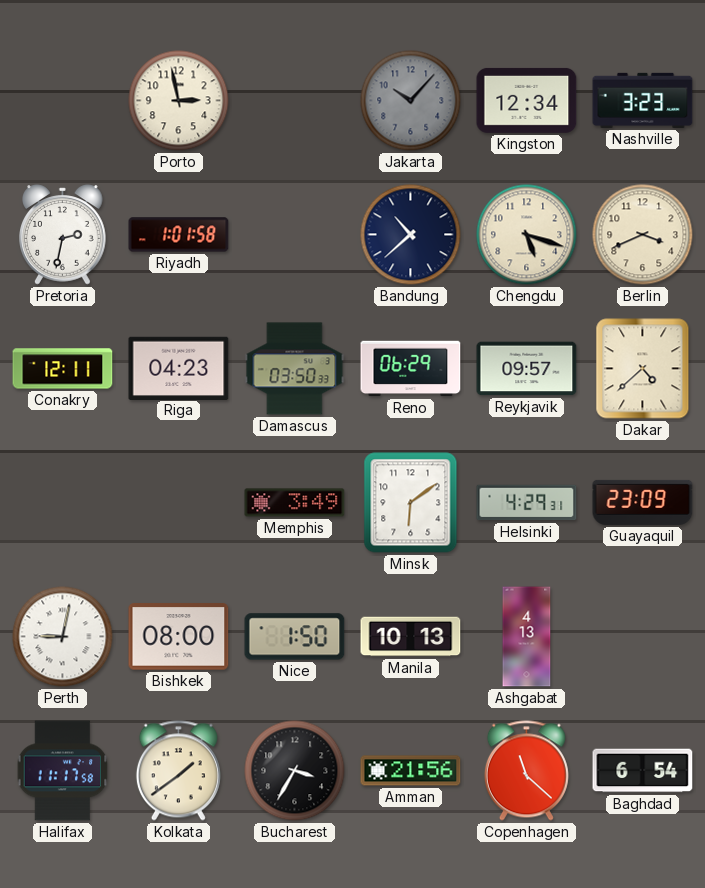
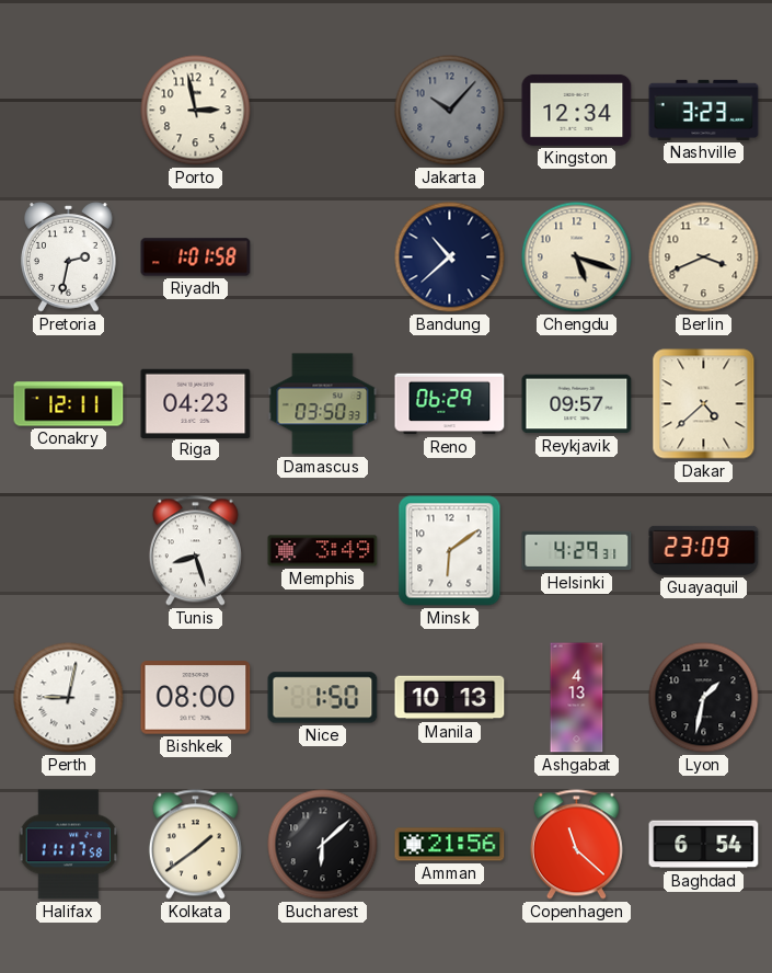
Tunis: none -> 8:27
Lyon: none -> 1:32
Bucharest: 3:35 -> 6:08
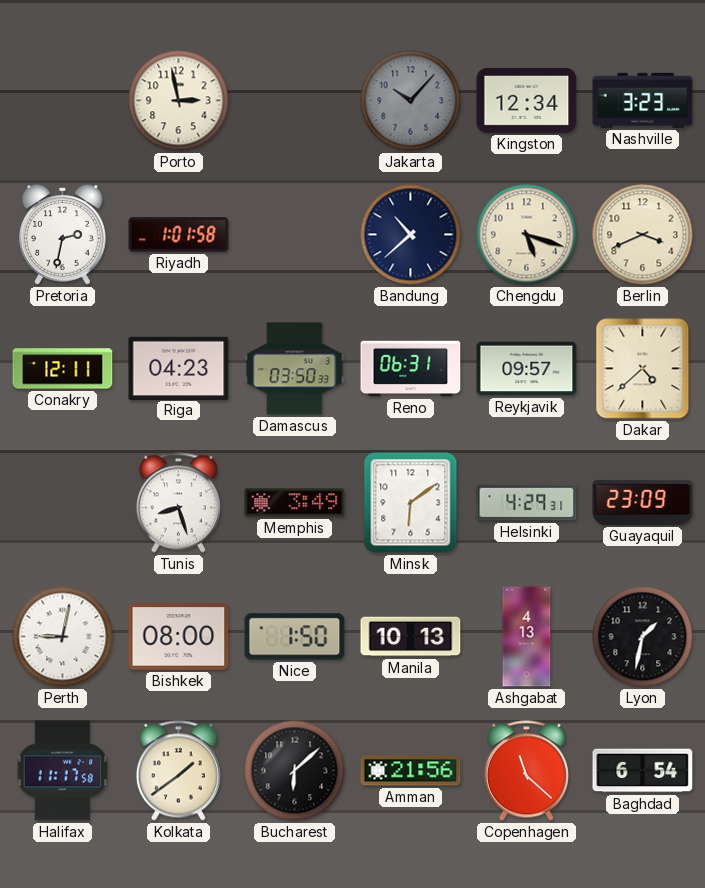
Reno: 06:29 -> 06:31
